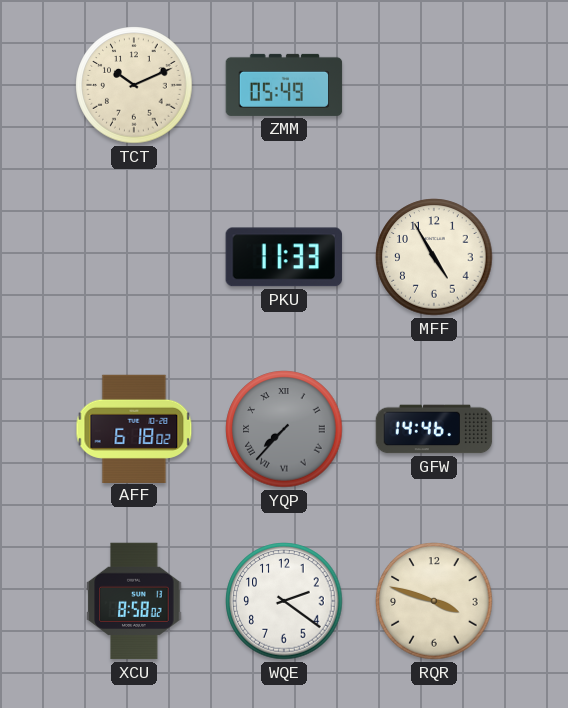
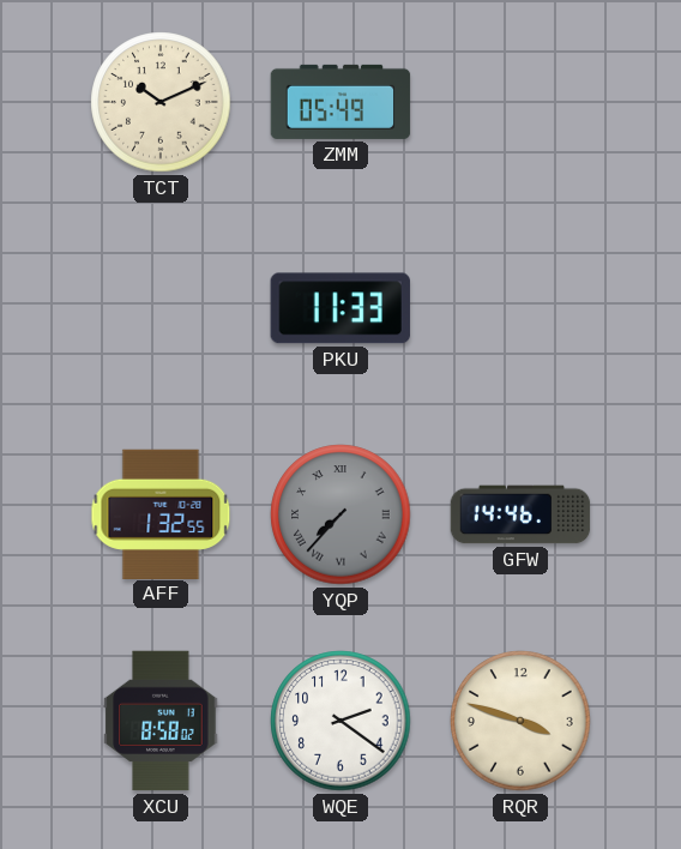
MFF: 4:55 -> none
AFF: 6:18 -> 1:32
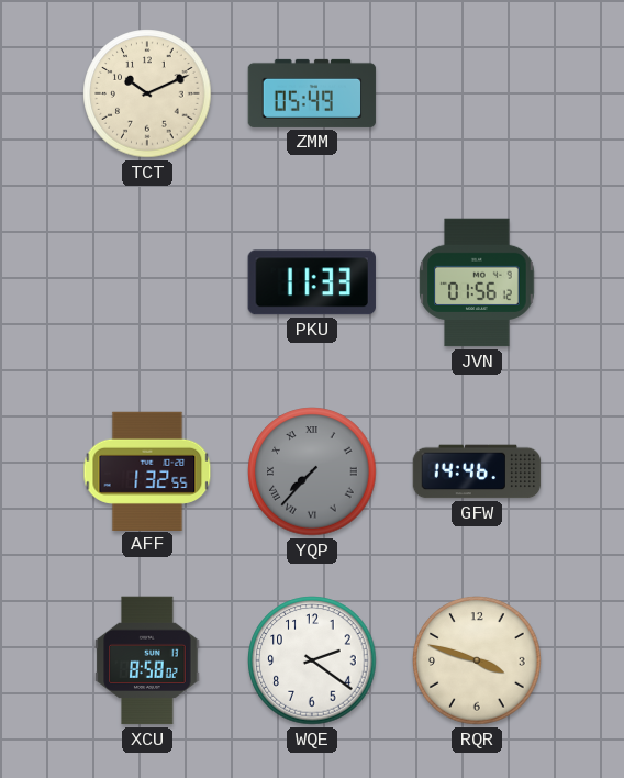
JVN: none -> 01:56
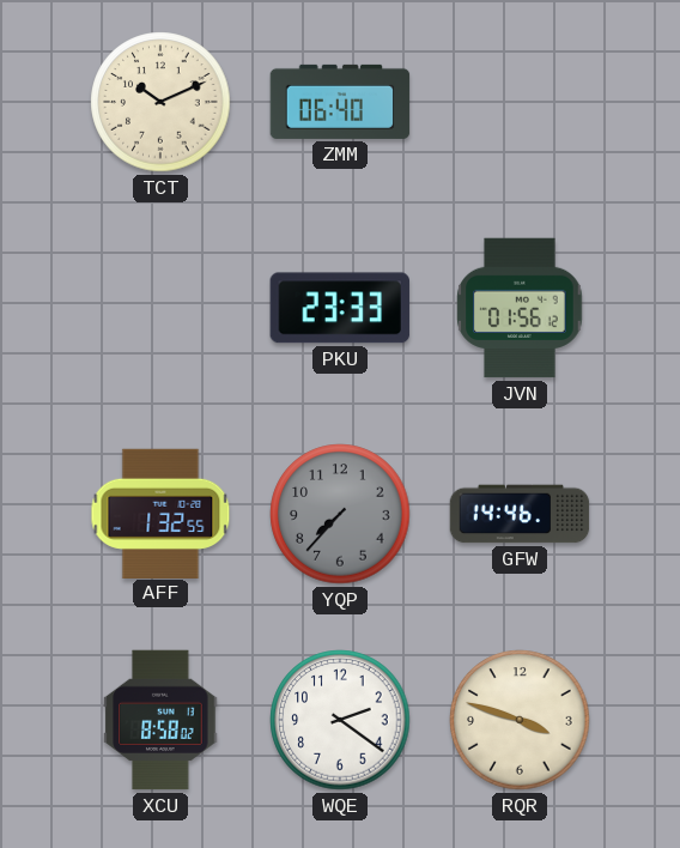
ZMM: 05:49 -> 06:40
PKU: 11:33 -> 23:33
YQP numerals: Roman -> Arabic
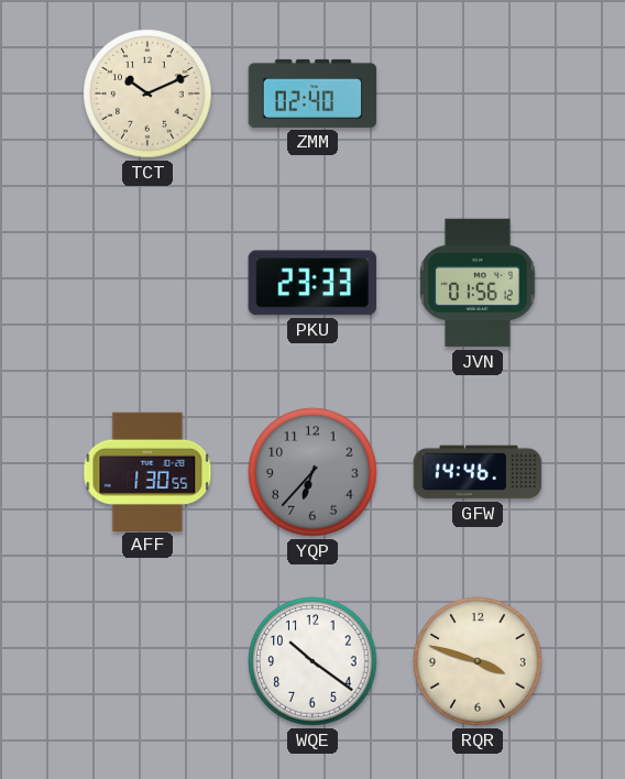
ZMM: 06:40 -> 02:40
AFF: 1:32 -> 1:30
YQP: 7:37 -> 6:37
XCU: 8:58 -> none
WQE: 2:21 -> 10:21
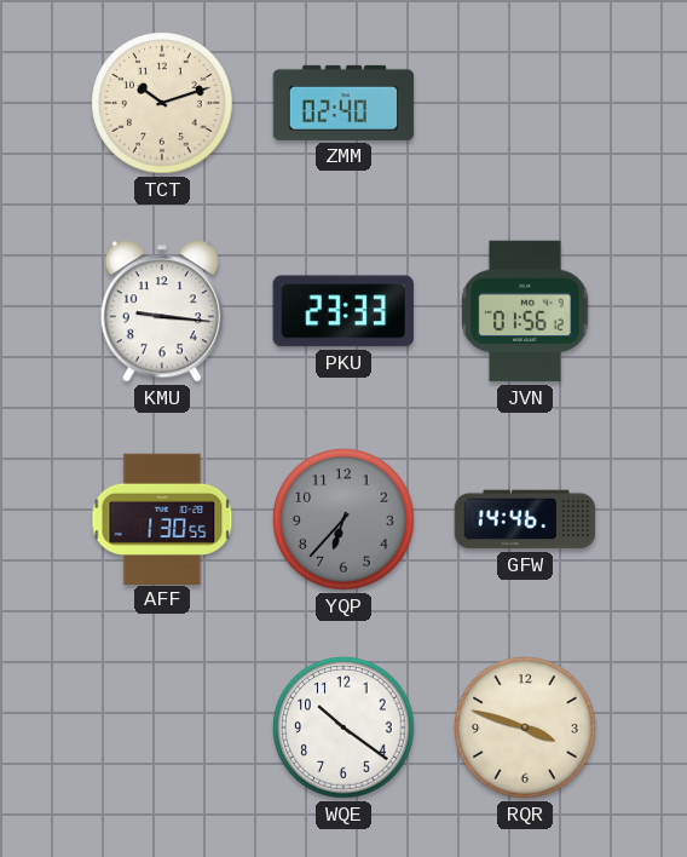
TCT: 10:11 -> 10:12
KMU: none -> 9:16
